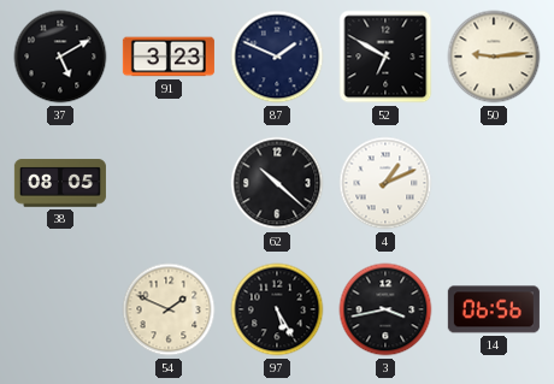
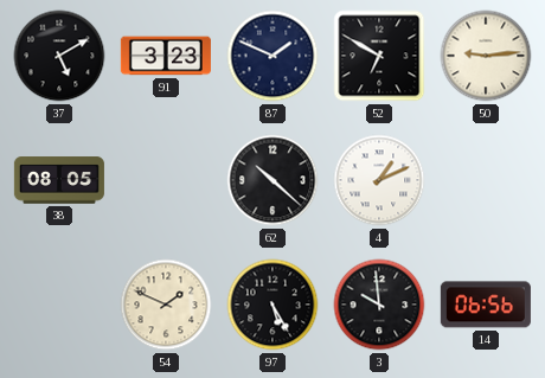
3: 3:43 -> 9:59
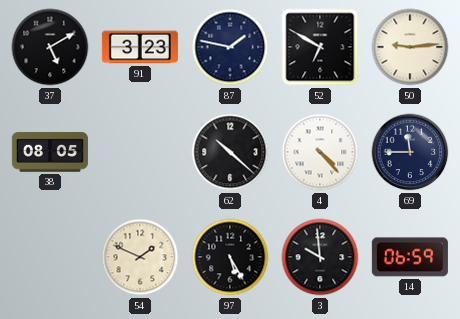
87: 1:49 -> 1:47
4: 1:11 -> 4:23
69: none -> 11:45
14: 06:56 -> 06:59
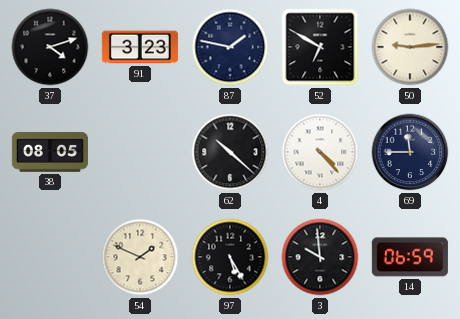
37: 5:10 -> 4:12
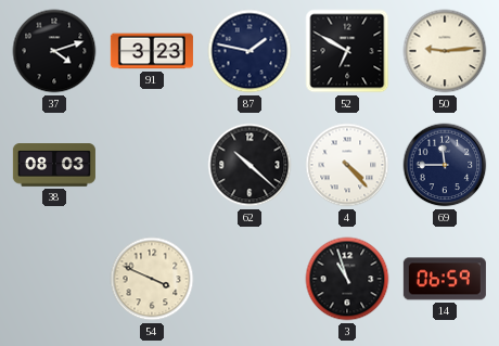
38: 08:05 -> 08:03
54: 1:49 -> 3:49
97: 5:25 -> none
3: 9:59 -> 10:57
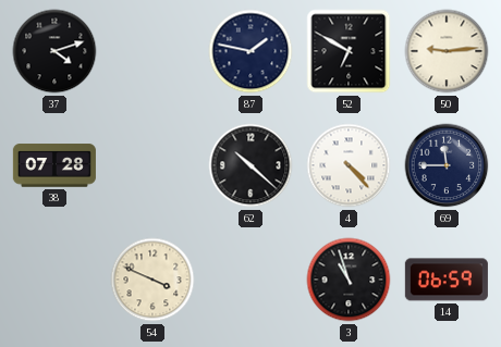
91: 3:23 -> none
38: 08:03 -> 07:28
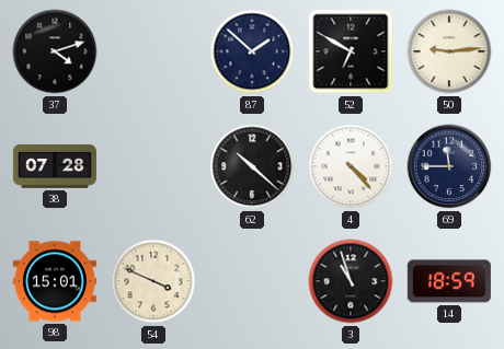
87: 1:47 -> 1:52
98: none -> 15:01
14: 06:59 -> 18:59
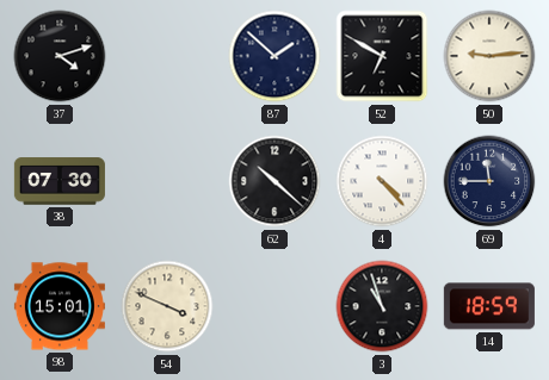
38: 07:28 -> 07:30
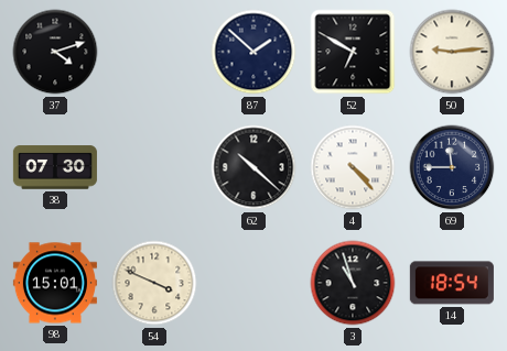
14: 18:59 -> 18:54
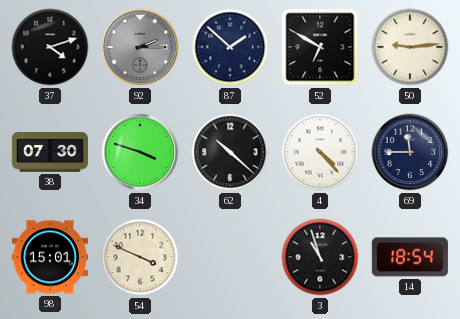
92: none -> 2:15
34: none -> 3:48
